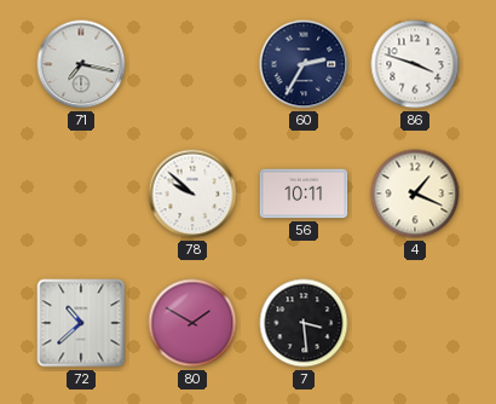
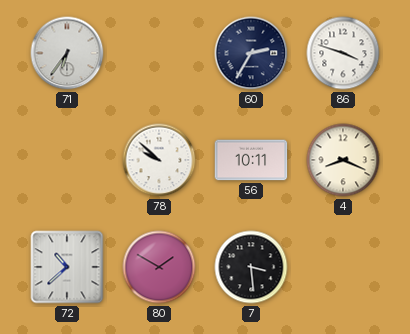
71: 7:17 -> 6:36
4: 1:19 -> 8:19
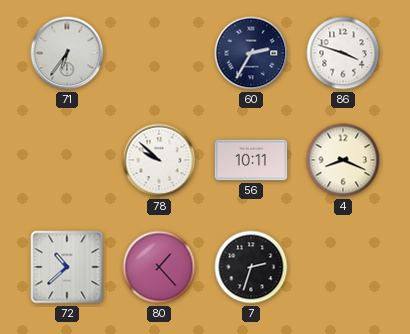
80: 1:50 -> 1:23
7: 3:29 -> 2:33
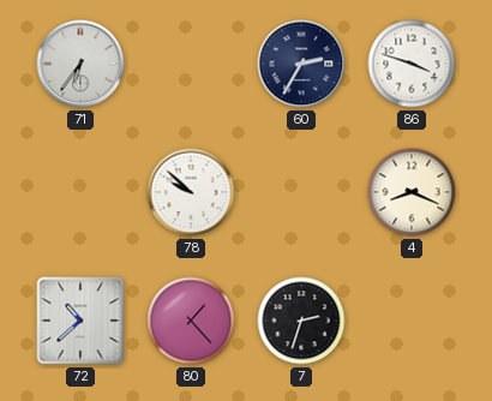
56: 10:11 -> none
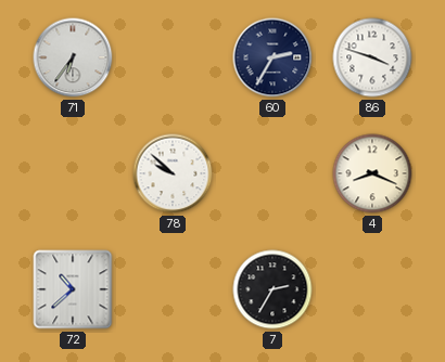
80: 1:23 -> none
7: 2:33 -> 2:35
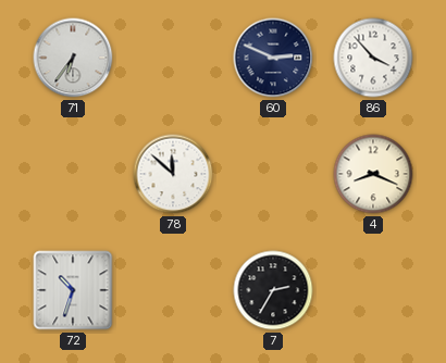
60: 2:35 -> 2:49
86: 3:48 -> 3:53
78: 9:52 -> 11:52
72: 10:38 -> 10:33
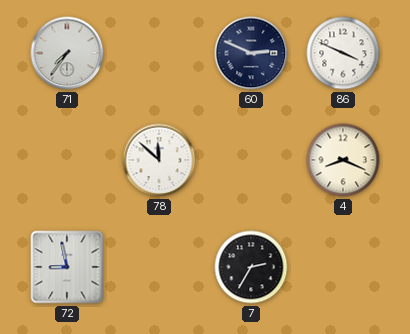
71: 6:36 -> 7:36
86: 3:53 -> 3:49
72: 10:33 -> 8:58
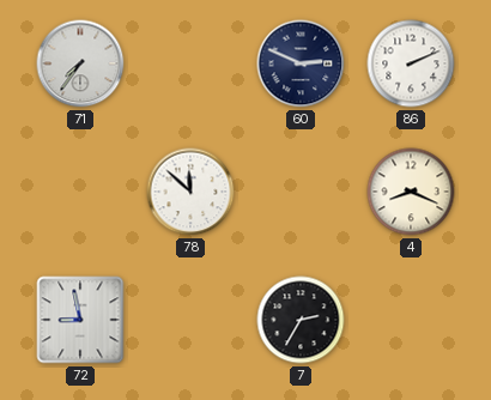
86: 3:49 -> 2:11
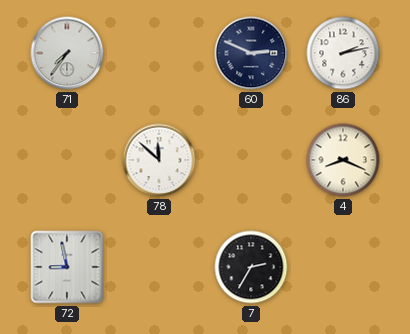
86: 2:11 -> 2:13
